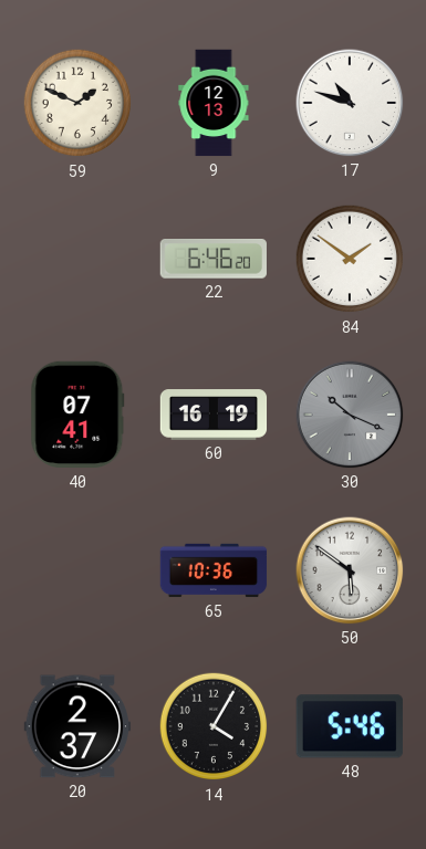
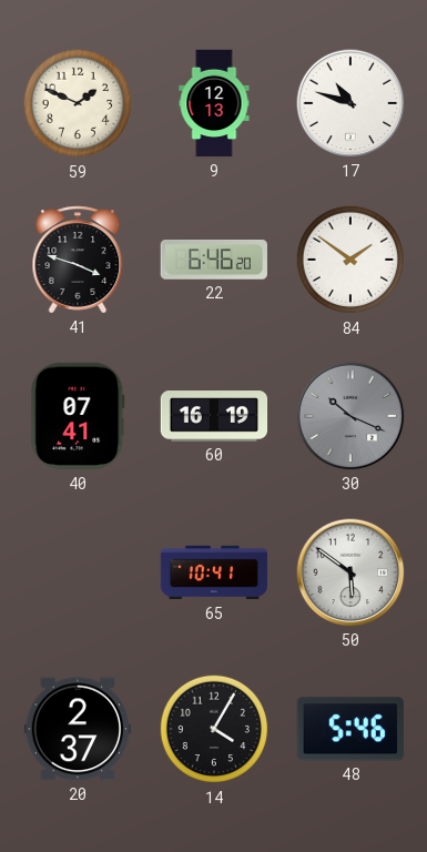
41: none -> 3:48
65: 10:36 -> 10:41
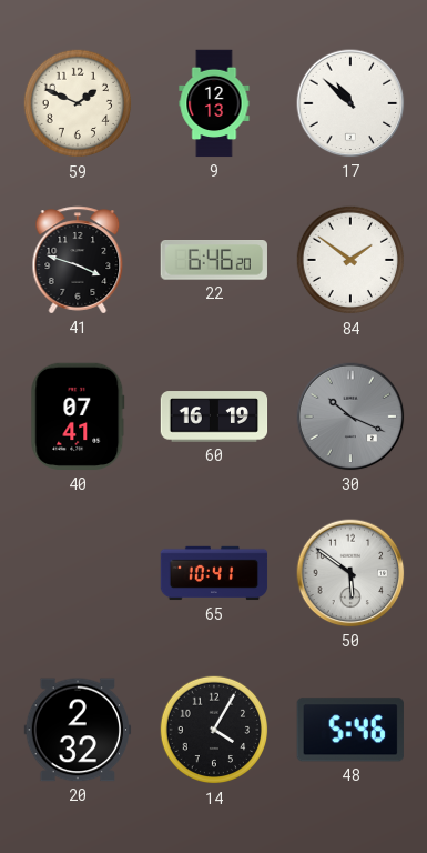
17: 10:48 -> 10:52
20: 2:37 -> 2:32
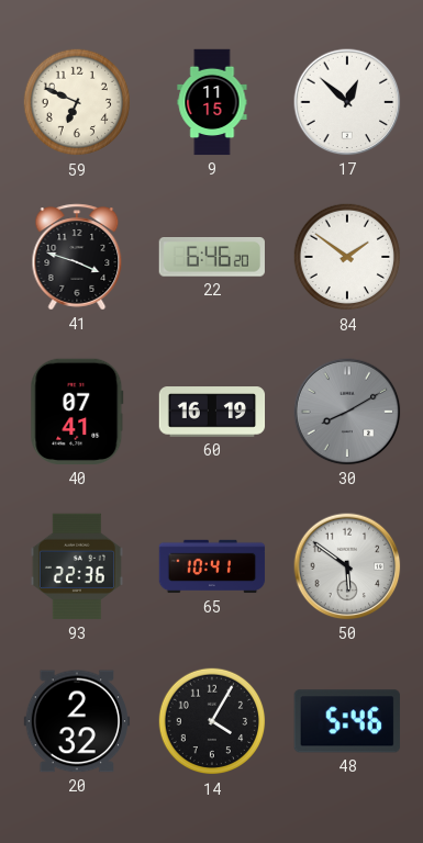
59: 1:49 -> 6:49
9: 12:13 -> 11:15
17: 10:52 -> 12:52
30: 10:19 -> 8:10
93: none -> 22:36
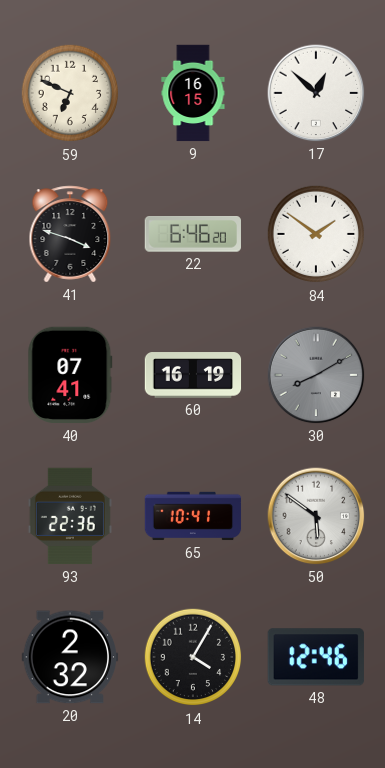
9: 11:15 -> 16:15
48: 5:46 -> 12:46
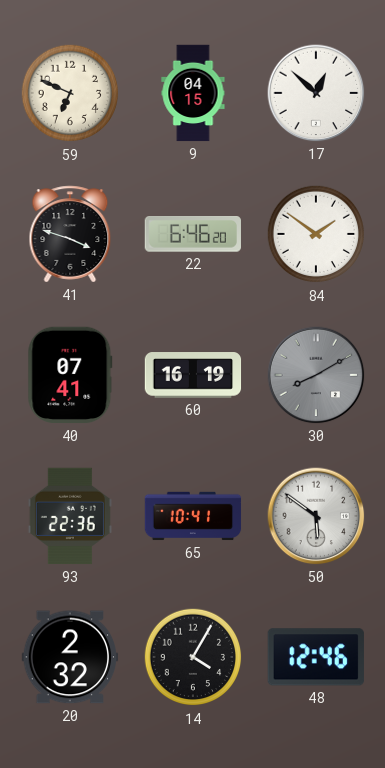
9: 16:15 -> 04:15
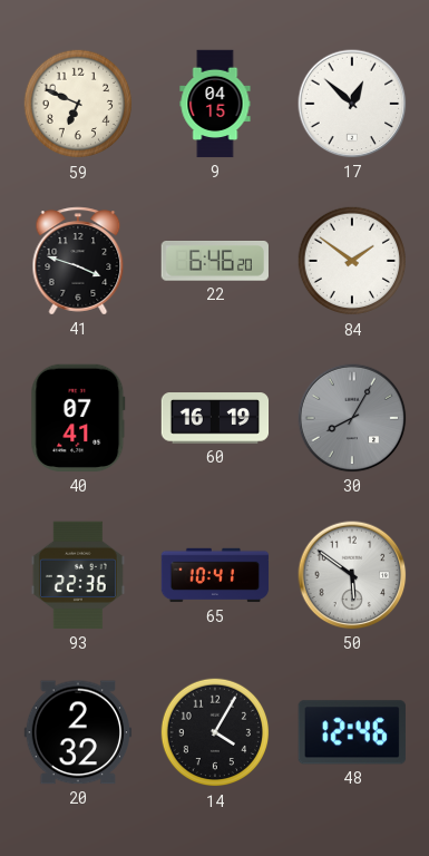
30: 8:10 -> 8:05
